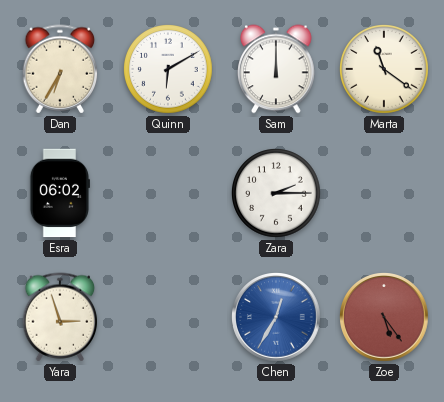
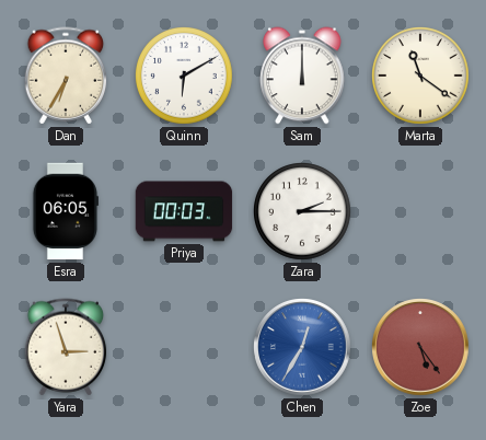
Esra: 06:02 -> 06:05
Priya: none -> 00:03
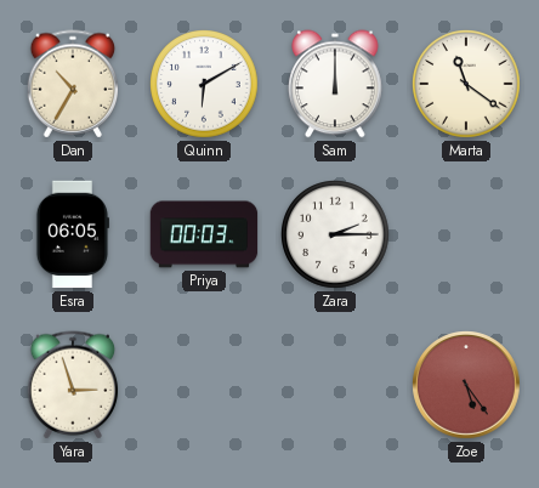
Dan: 6:35 -> 10:35
Chen: 12:35 -> none
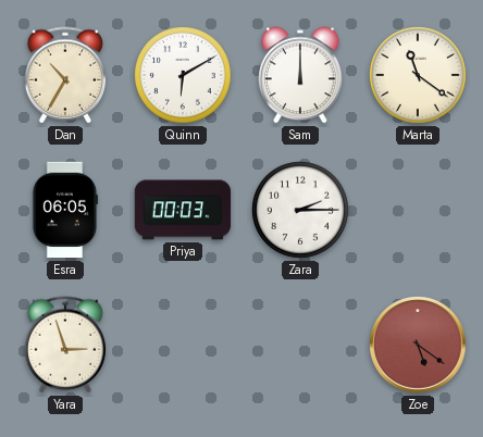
Zoe: 5:24 -> 5:21
